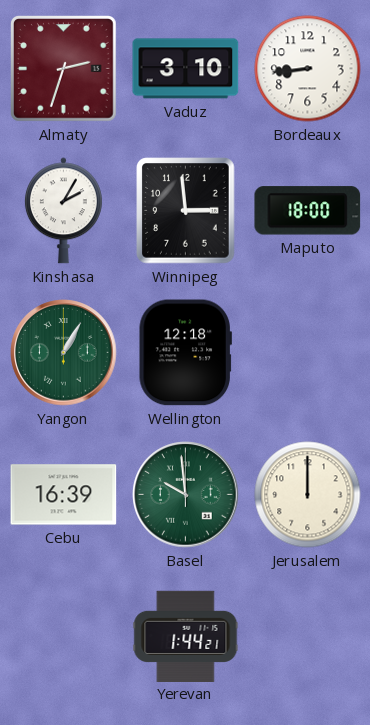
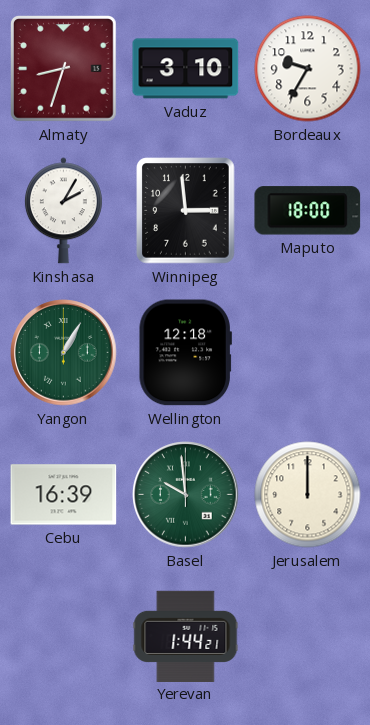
Almaty: 2:33 -> 8:33
Bordeaux: 8:44 -> 9:35
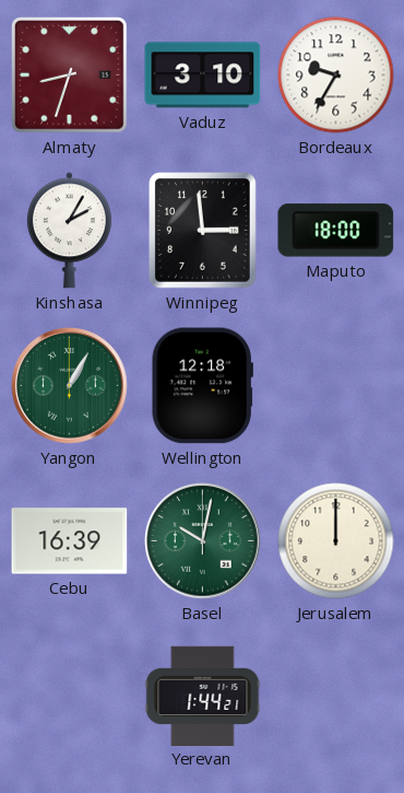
Basel: 9:59 -> 10:02
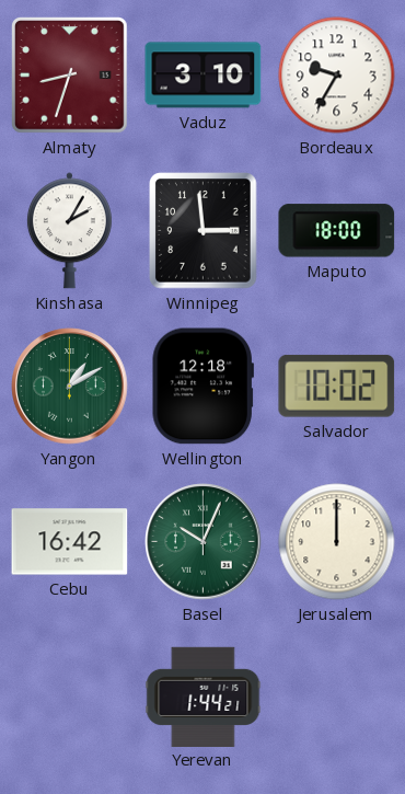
Yangon: 1:05 -> 1:10
Salvador: none -> 10:02
Cebu: 16:39 -> 16:42
Basel: 10:02 -> 10:04
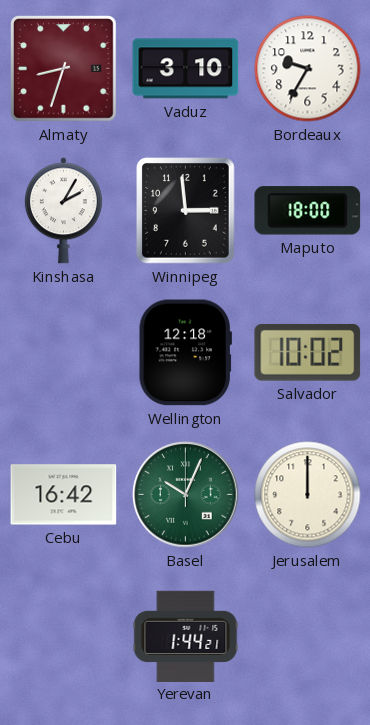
Yangon: 1:10 -> none
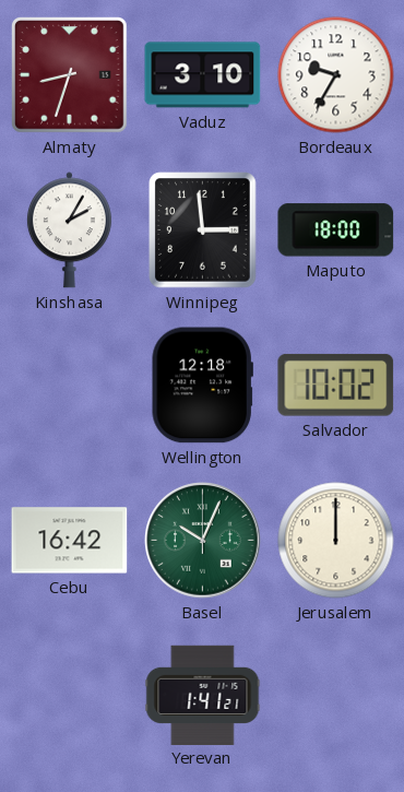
Yerevan: 1:44 -> 1:41
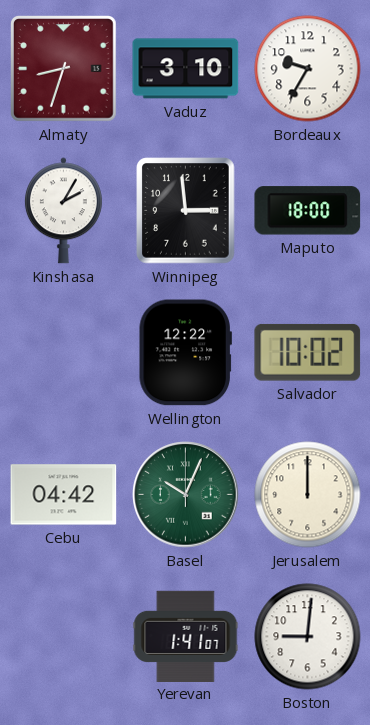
Wellington: 12:18 -> 12:22
Cebu: 16:42 -> 04:42
Yerevan: 1:41:21 -> 1:41:07
Boston: none -> 9:01
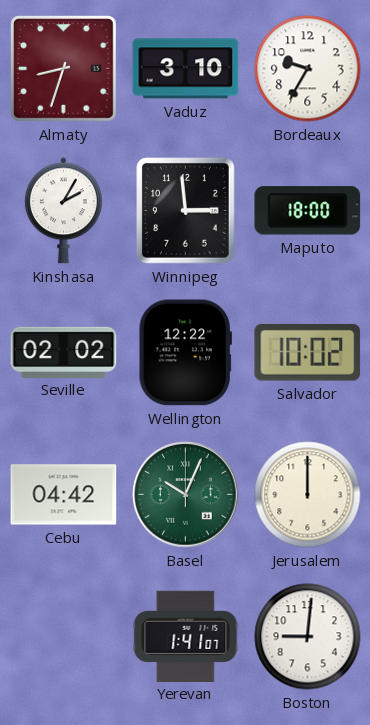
Seville: none -> 02:02
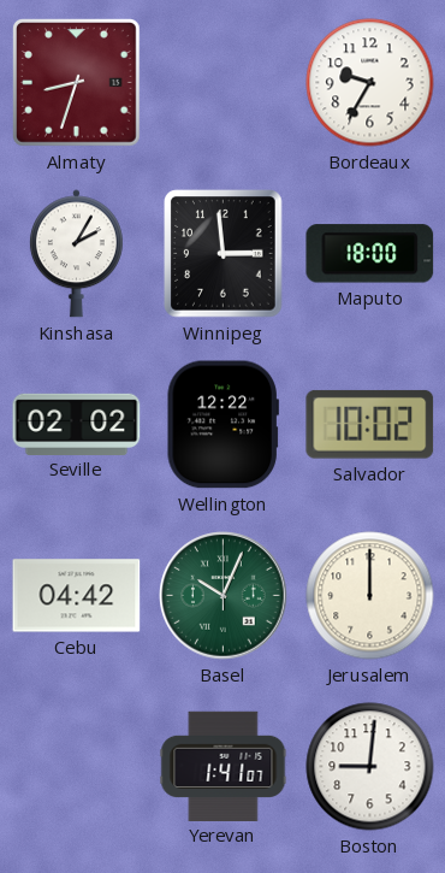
Vaduz: 3:10 -> none
